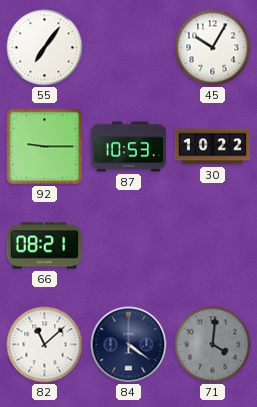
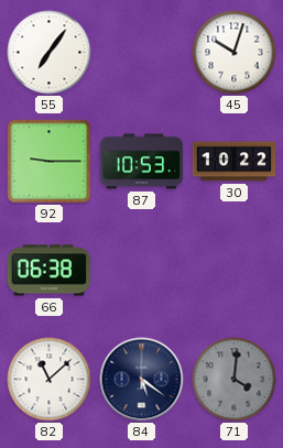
45: 10:05 -> 10:03
66: 08:21 -> 06:38
84: 4:21 -> 5:21
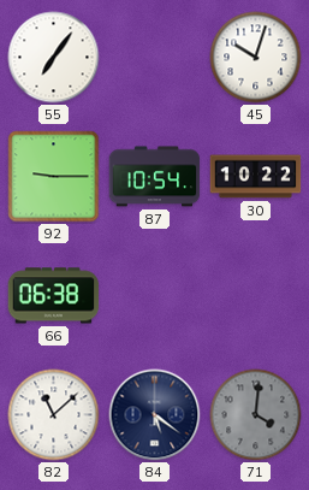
87: 10:53 -> 10:54
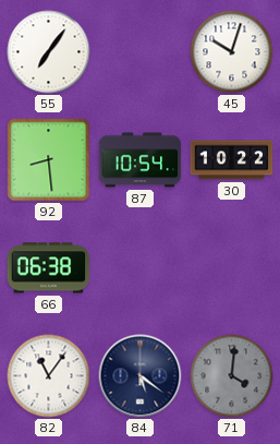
92: 9:15 -> 8:29
82: 11:08 -> 11:06
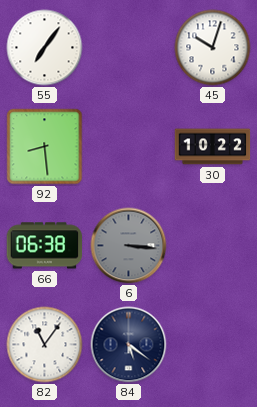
87: 10:54 -> none
6: none -> 3:16
71: 4:01 -> none
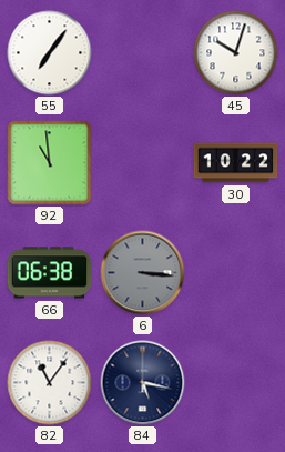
92: 8:29 -> 10:59
84: 5:21 -> 5:17
